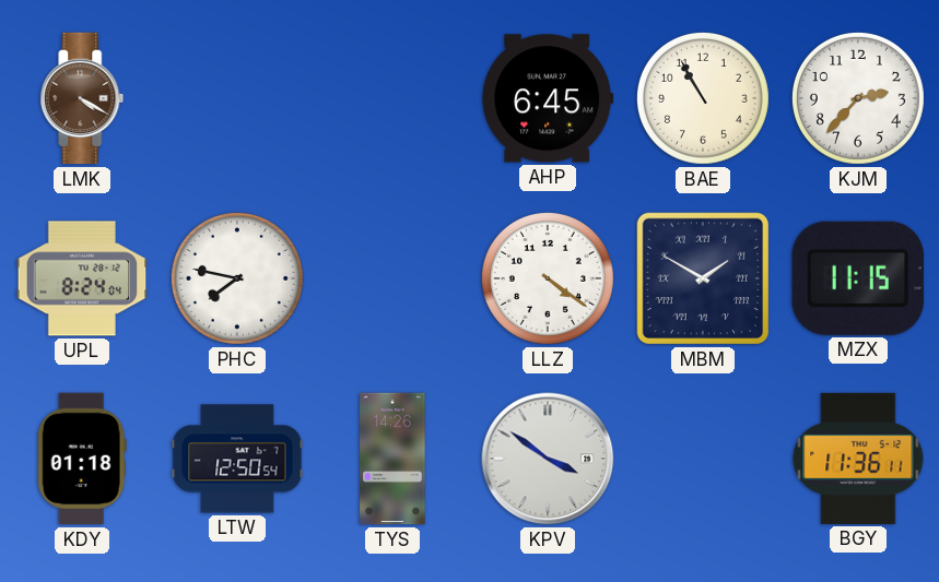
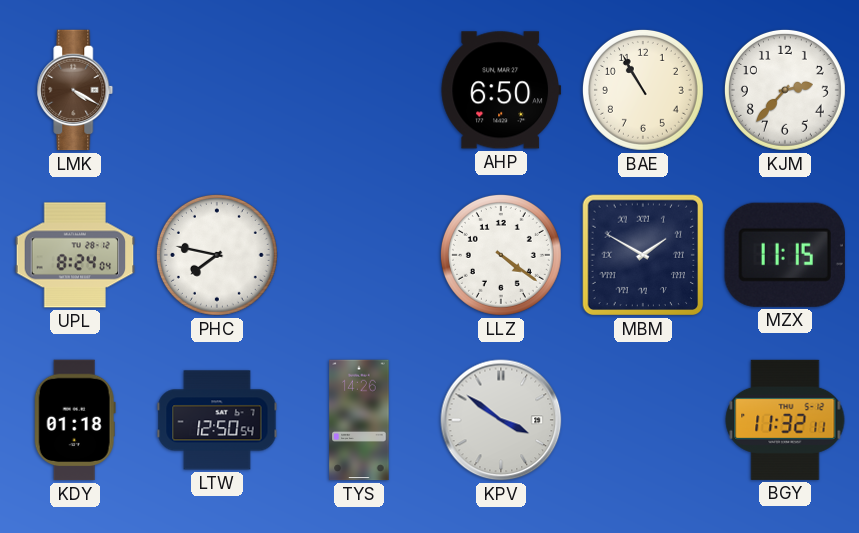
AHP: 6:45 -> 6:50
BGY: 11:36 -> 11:32
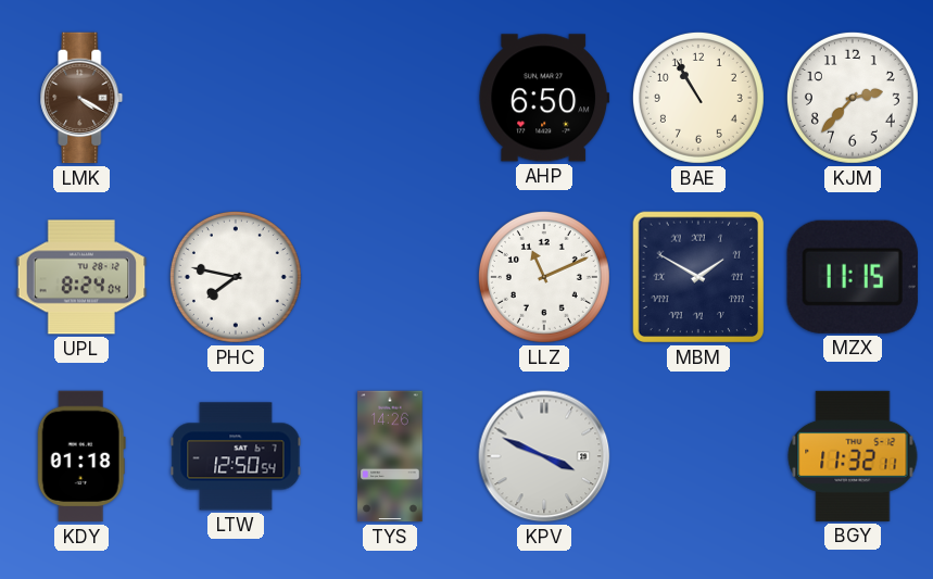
LLZ: 4:21 -> 11:11
KPV: 3:51 -> 3:49
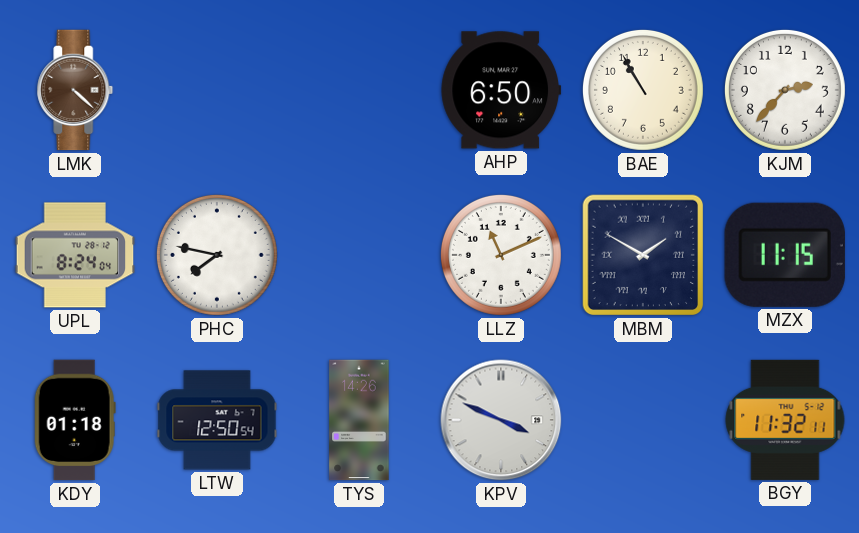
LMK: 4:20 -> 4:22
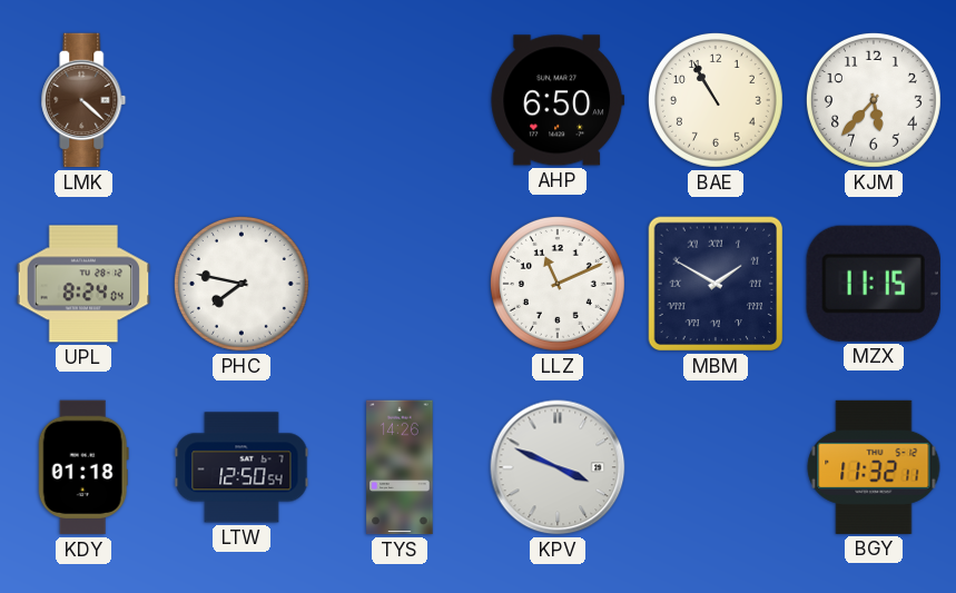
KJM: 2:37 -> 5:37
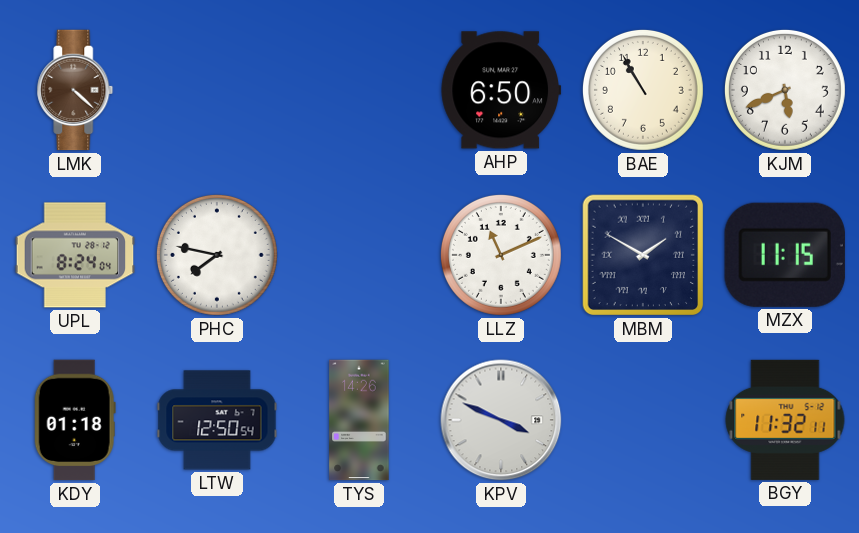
KJM: 5:37 -> 5:41
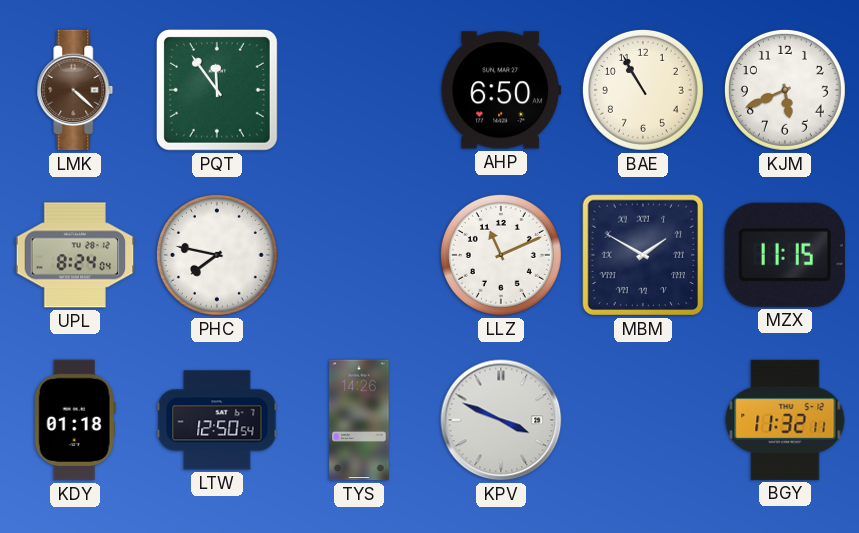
PQT: none -> 11:54
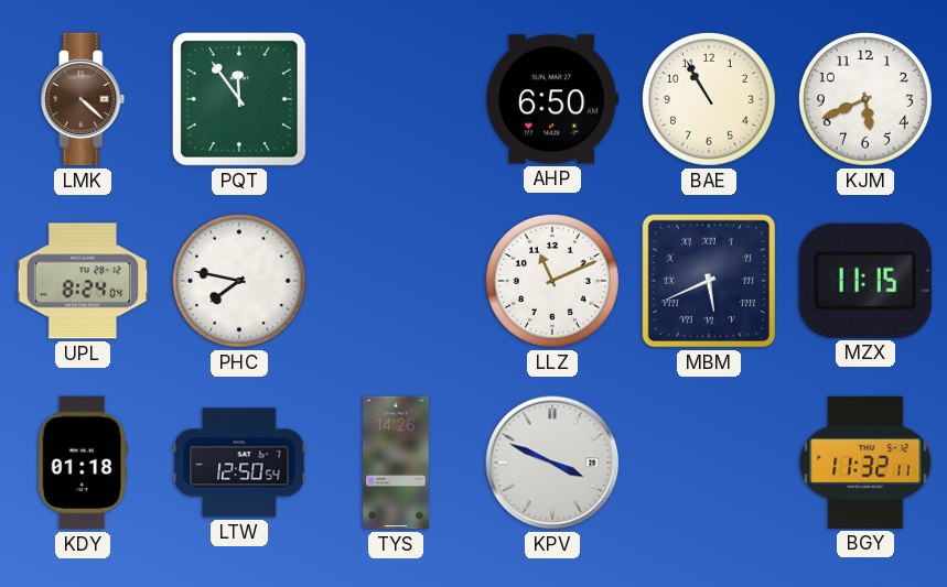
MBM: 1:50 -> 5:41
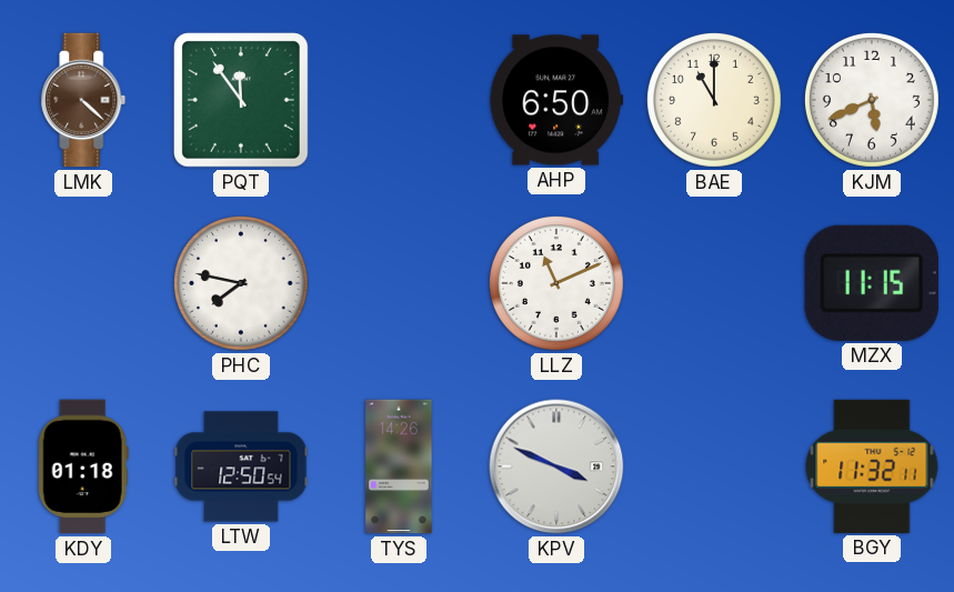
BAE: 10:55 -> 11:00
UPL: 8:24 -> none
MBM: 5:41 -> none
